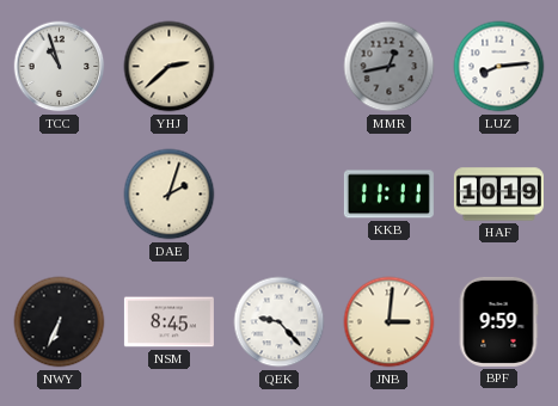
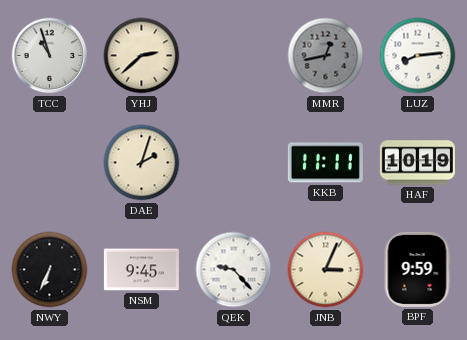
NSM: 8:45 -> 9:45
JNB: 3:01 -> 3:04
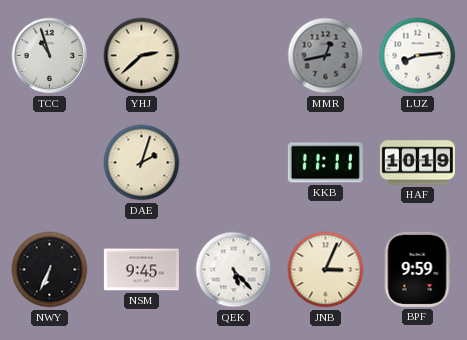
QEK: 9:23 -> 5:23
